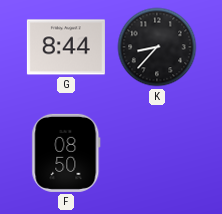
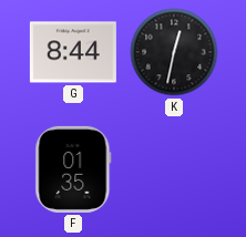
K: 8:37 -> 12:32
F: 08:50 -> 01:35
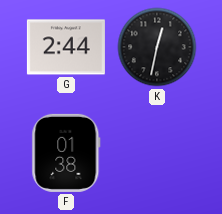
G: 8:44 -> 2:44
F: 01:35 -> 01:38
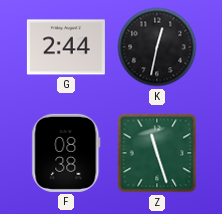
F: 01:38 -> 08:38
Z: none -> 11:27
